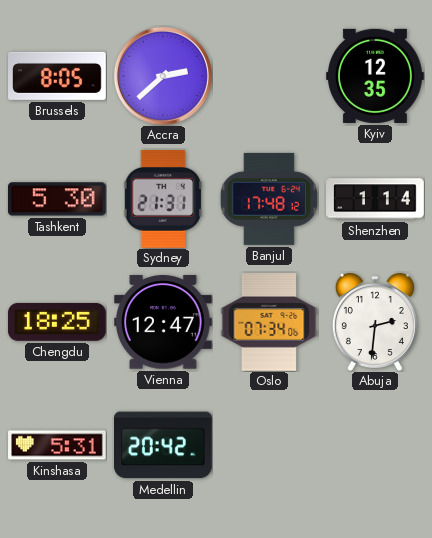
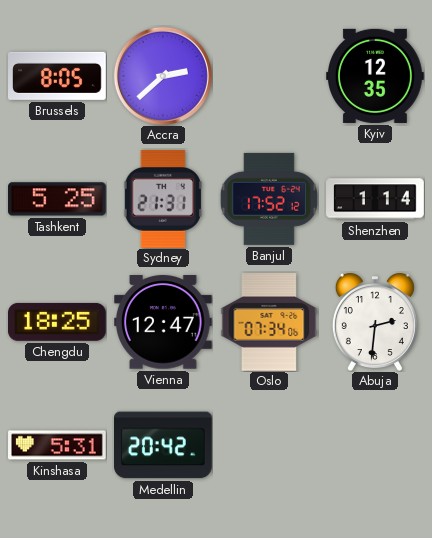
Tashkent: 5:30 -> 5:25
Banjul: 17:48 -> 17:52
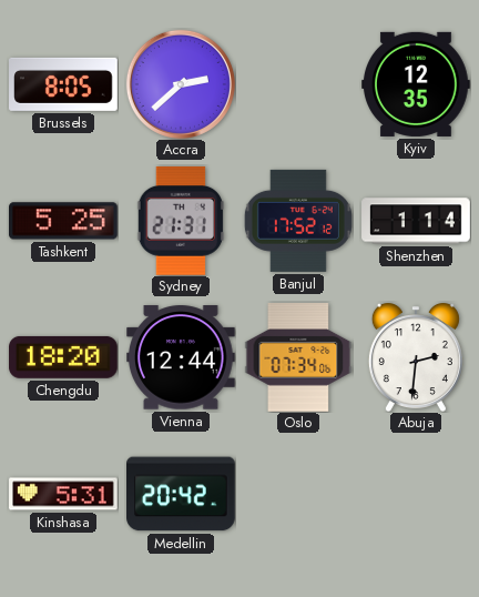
Chengdu: 18:25 -> 18:20
Vienna: 12:47 -> 12:44
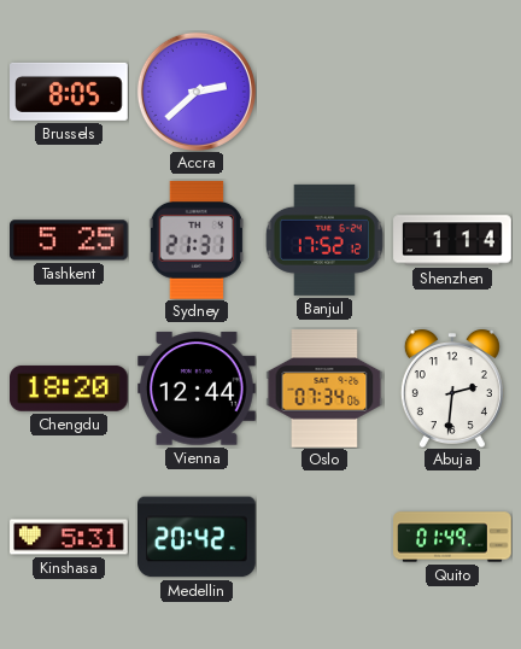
Kyiv: 12:35 -> none
Quito: none -> 01:49
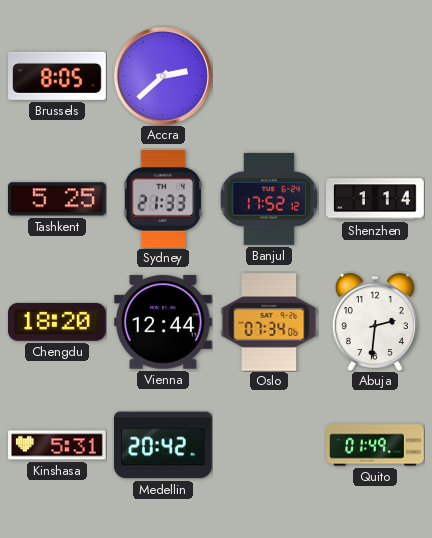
Sydney: 21:31 -> 21:33
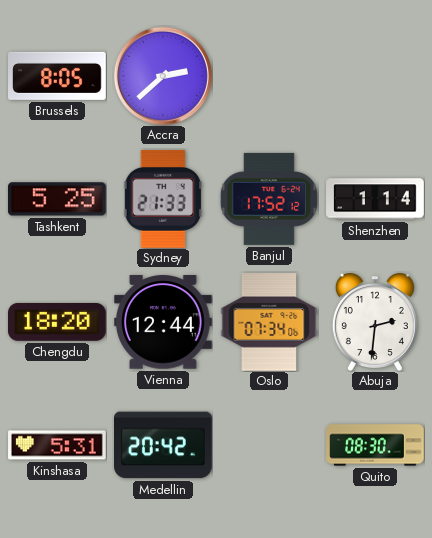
Quito: 01:49 -> 08:30
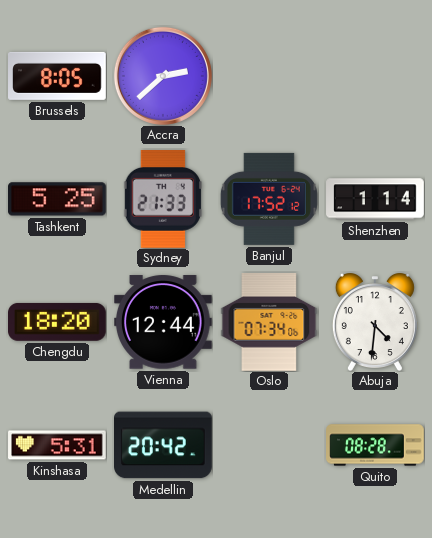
Abuja: 2:31 -> 4:31
Quito: 08:30 -> 08:28
